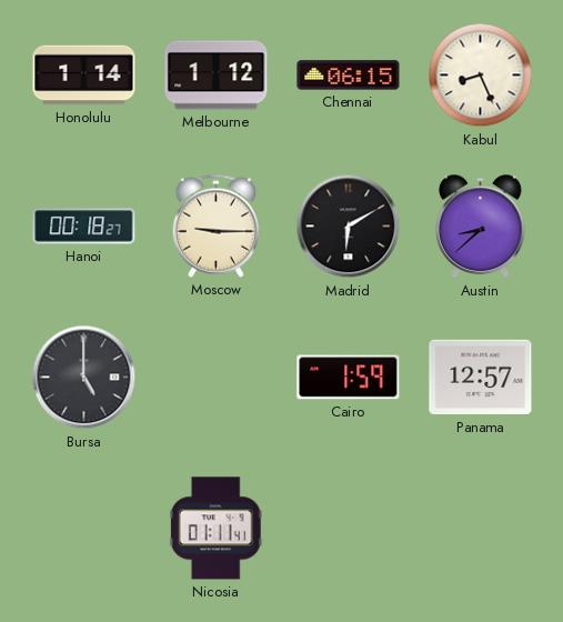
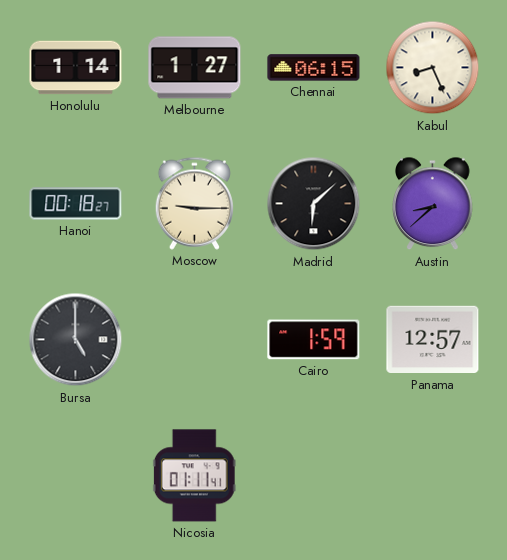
Melbourne: 1:12 -> 1:27
Madrid: 6:10 -> 6:08
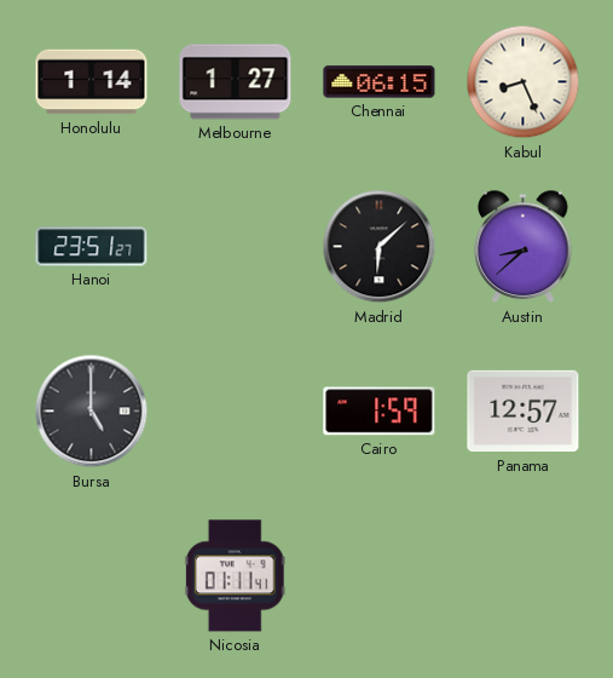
Hanoi: 00:18 -> 23:51
Moscow: 9:15 -> none
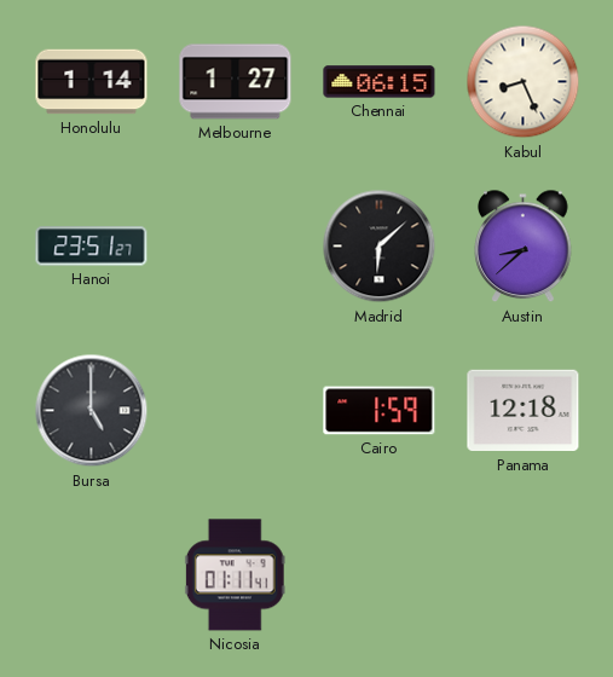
Panama: 12:57 -> 12:18
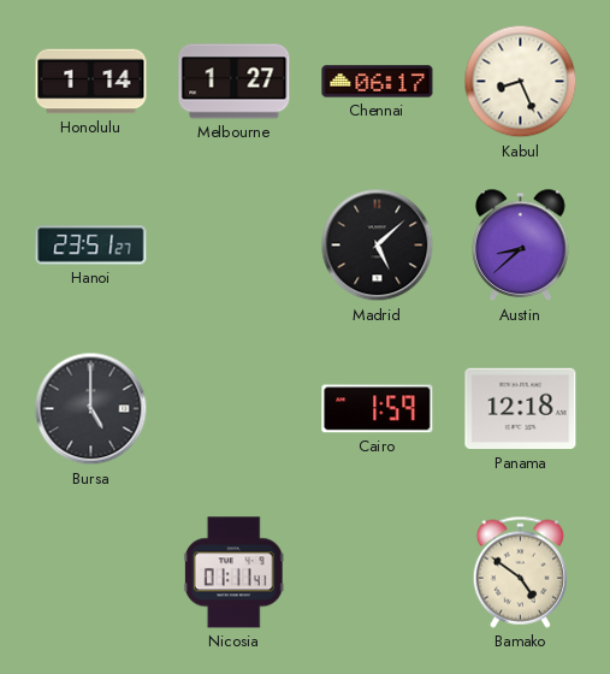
Chennai: 06:15 -> 06:17
Madrid: 6:08 -> 5:08
Bamako: none -> 4:51
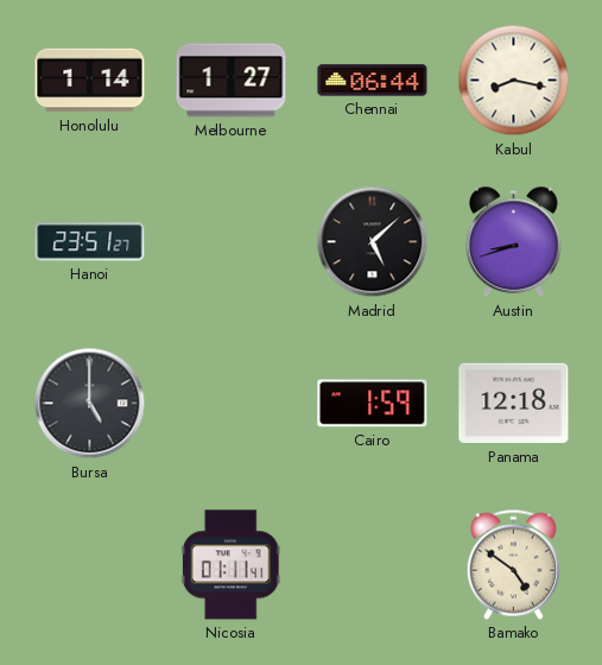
Chennai: 06:17 -> 06:44
Kabul: 8:26 -> 8:17
Austin: 8:38 -> 8:42
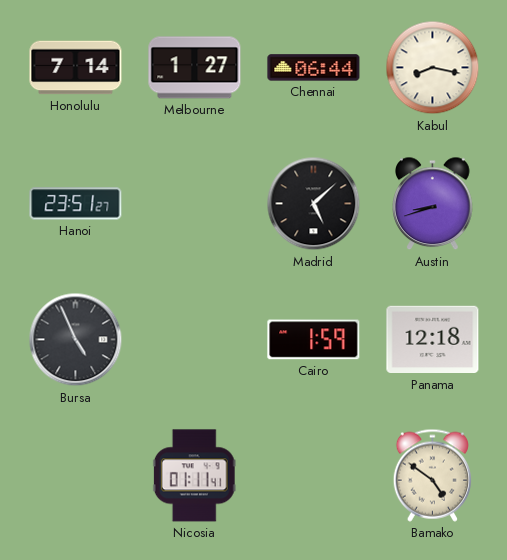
Honolulu: 1:14 -> 7:14
Bursa: 5:00 -> 4:56
